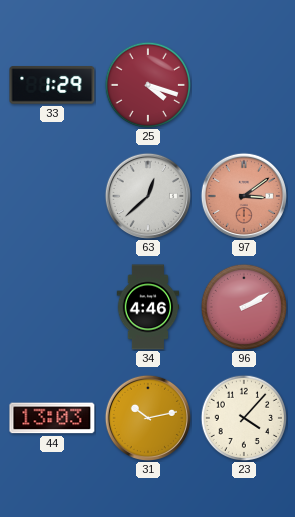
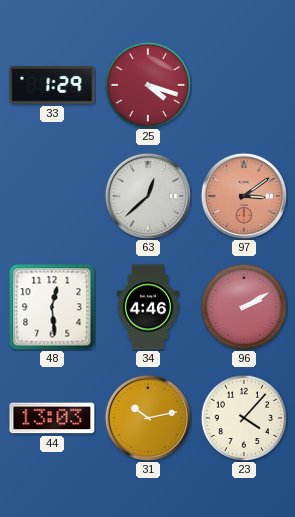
48: none -> 12:29
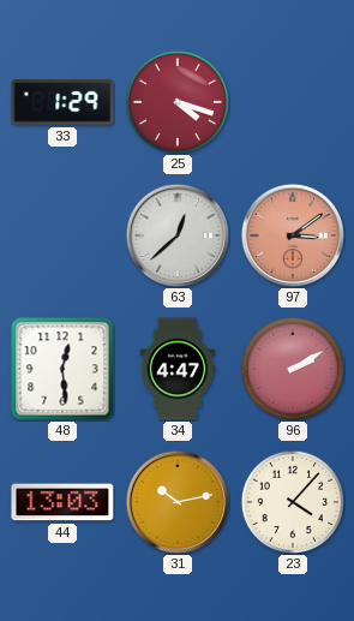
34: 4:46 -> 4:47
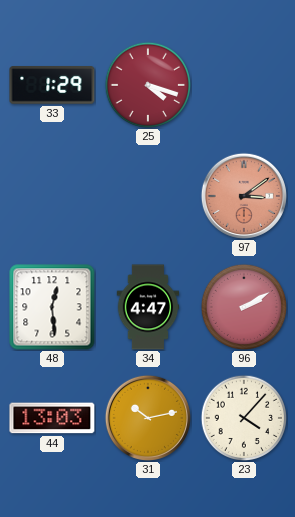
63: 12:38 -> none
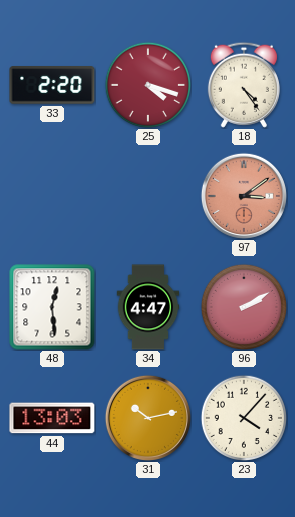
33: 1:29 -> 2:20
18: none -> 4:24
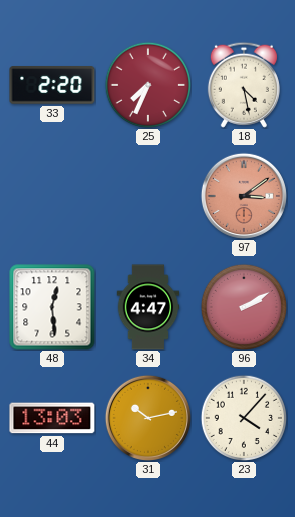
25: 4:18 -> 7:34
18: 4:24 -> 4:28
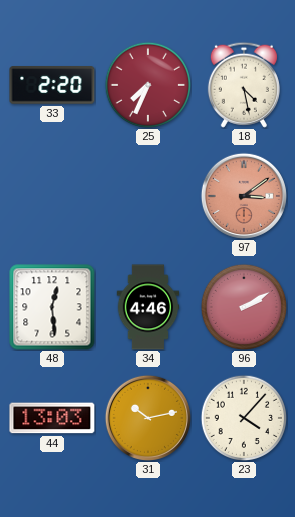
34: 4:47 -> 4:46
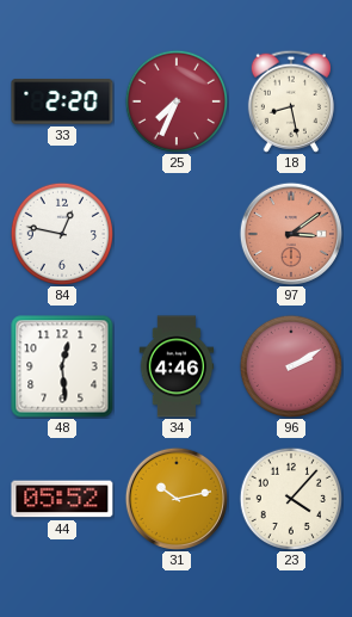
18: 4:28 -> 8:28
84: none -> 12:47
44: 13:03 -> 05:52
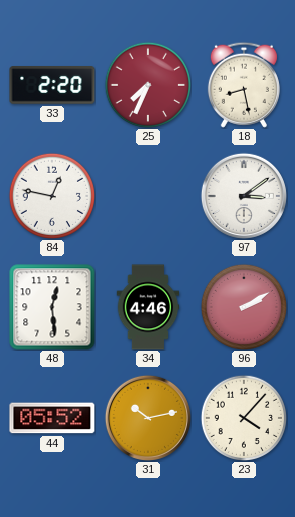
97 dial: salmon -> white
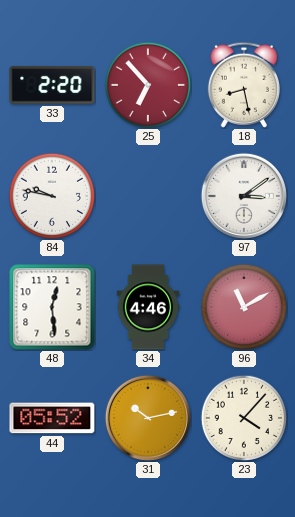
25: 7:34 -> 6:53
84: 12:47 -> 9:47
96: 2:10 -> 11:10
